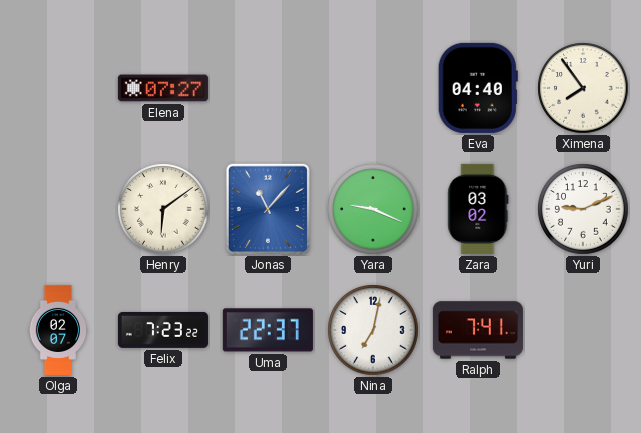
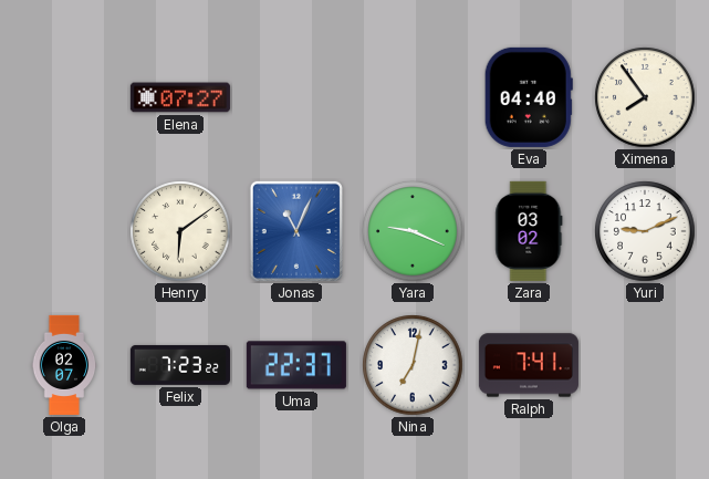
Jonas: 11:07 -> 11:04
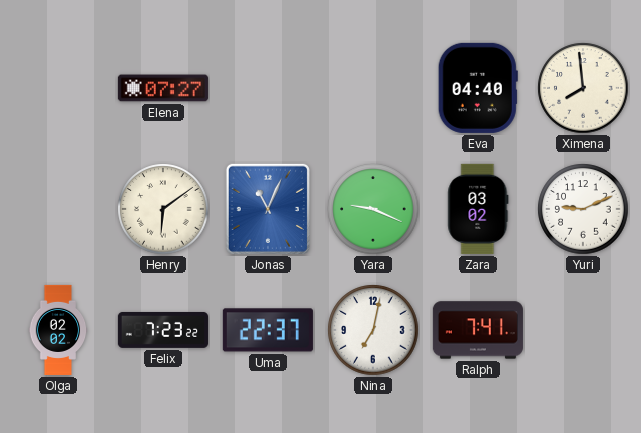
Ximena: 7:54 -> 7:59
Olga: 02:07 -> 02:02
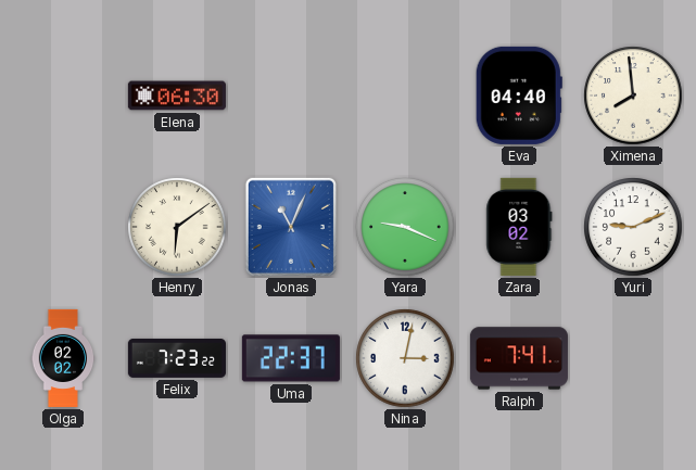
Elena: 07:27 -> 06:30
Nina: 7:02 -> 3:02
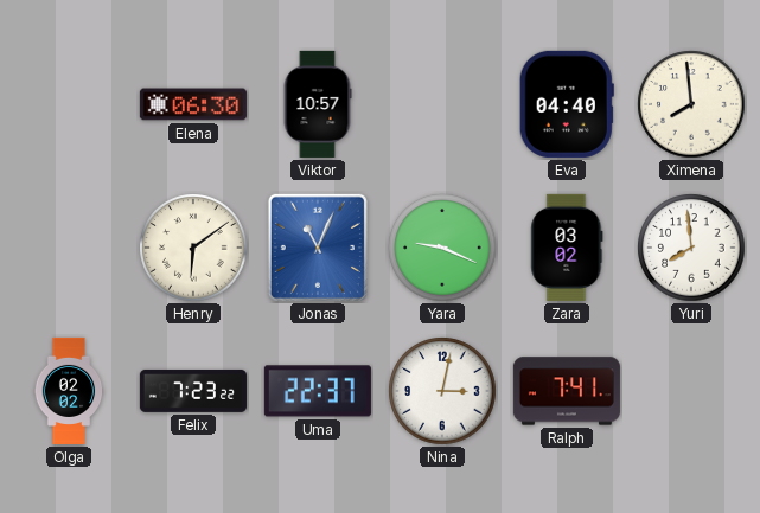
Viktor: none -> 10:57
Yuri: 9:11 -> 7:59
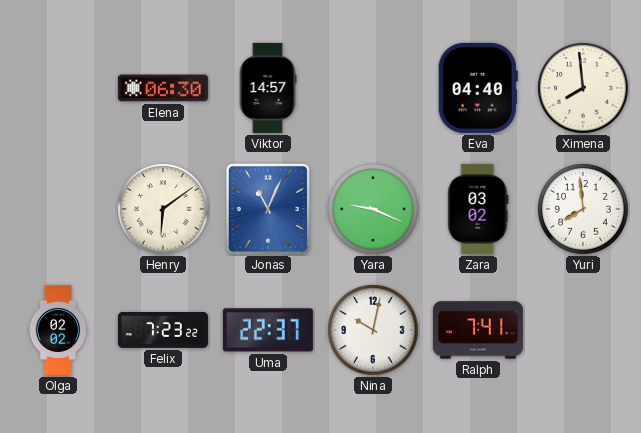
Viktor: 10:57 -> 14:57
Nina: 3:02 -> 10:02
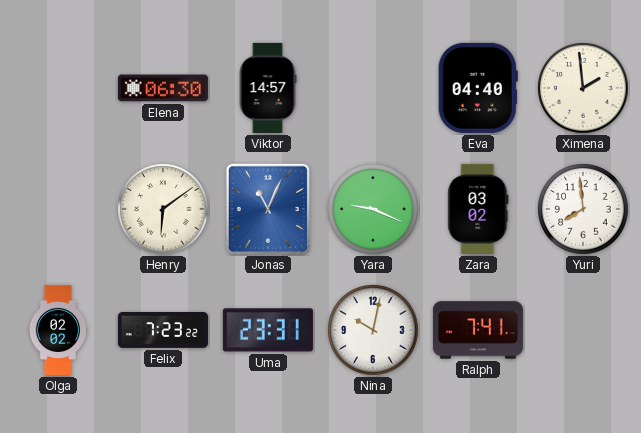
Ximena: 7:59 -> 1:59
Uma: 22:37 -> 23:31
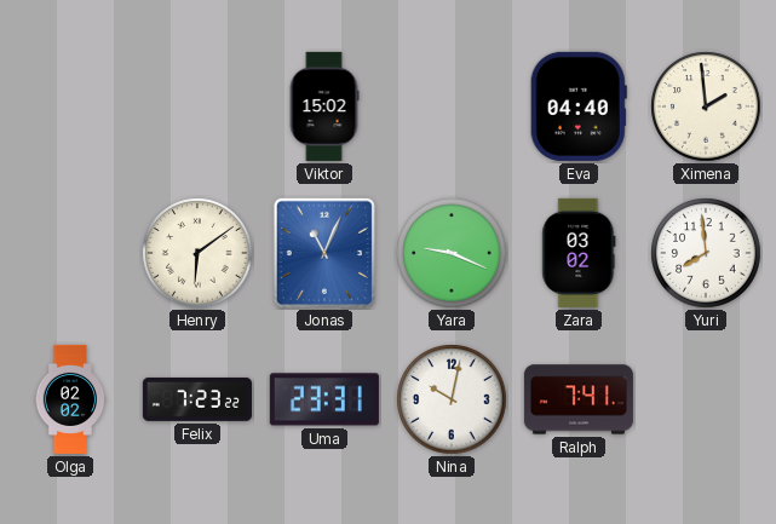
Elena: 06:30 -> none
Viktor: 14:57 -> 15:02
